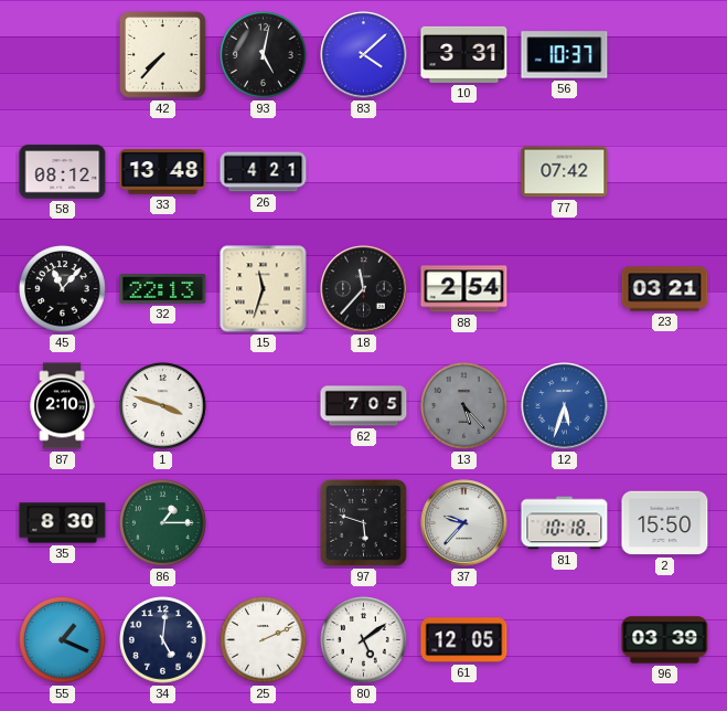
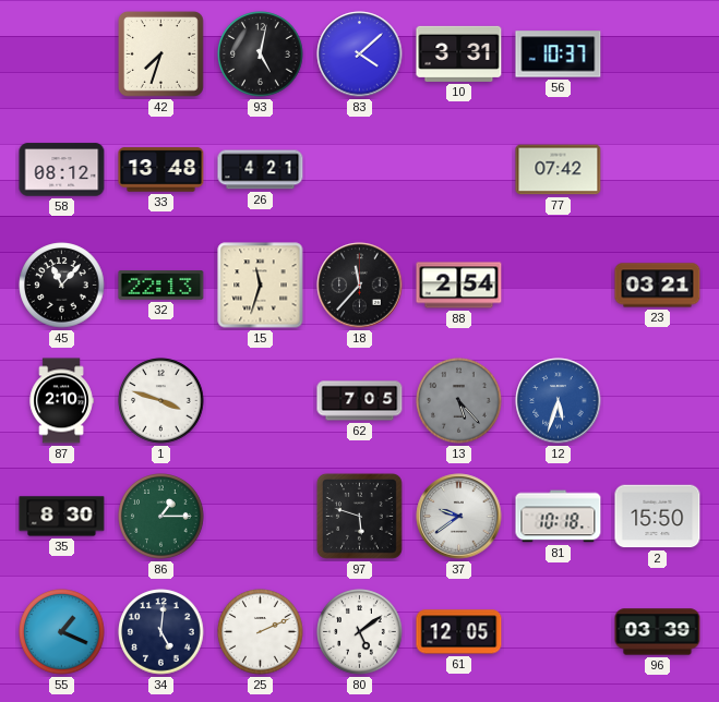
42: 7:37 -> 7:33
37: 9:37 -> 9:39
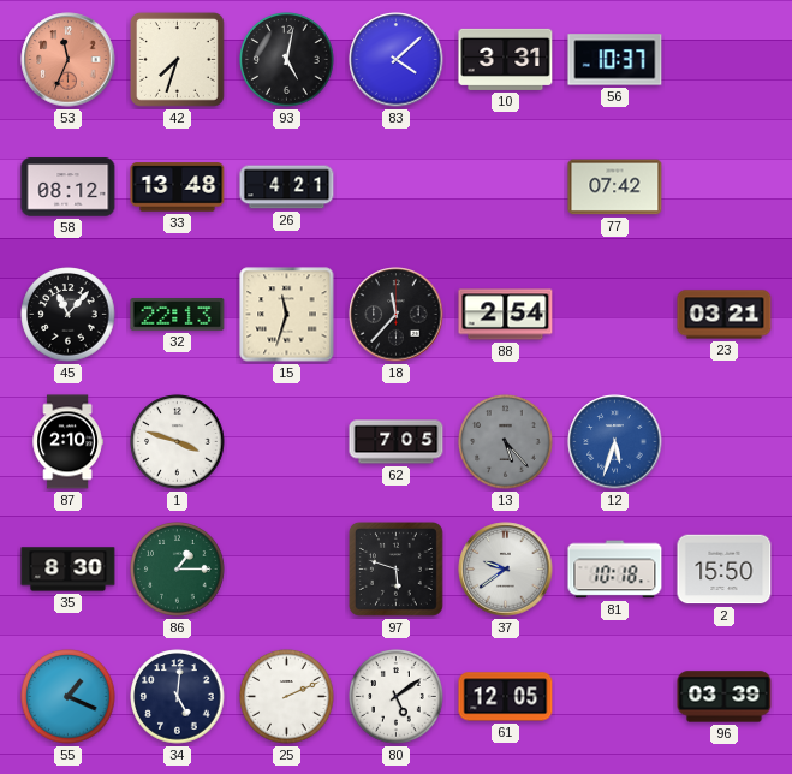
53: none -> 11:34
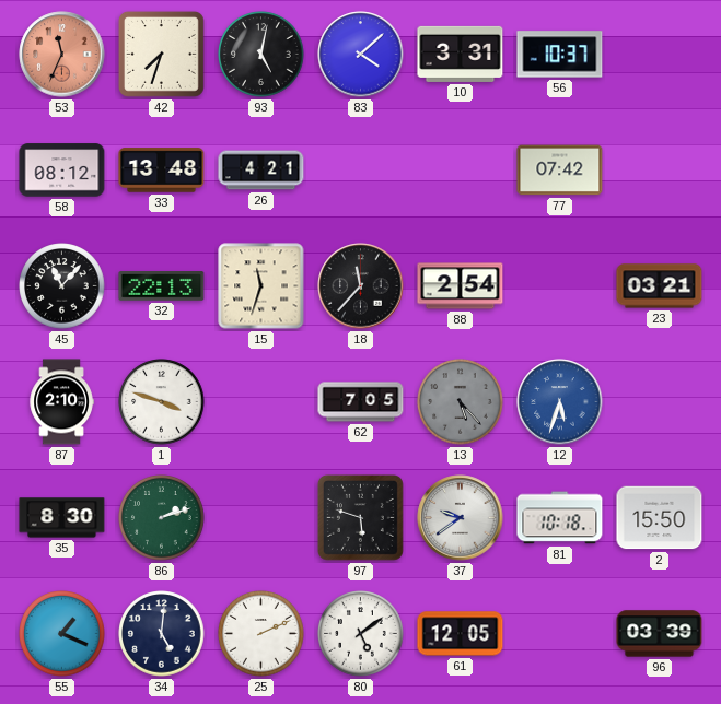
86: 1:15 -> 2:12
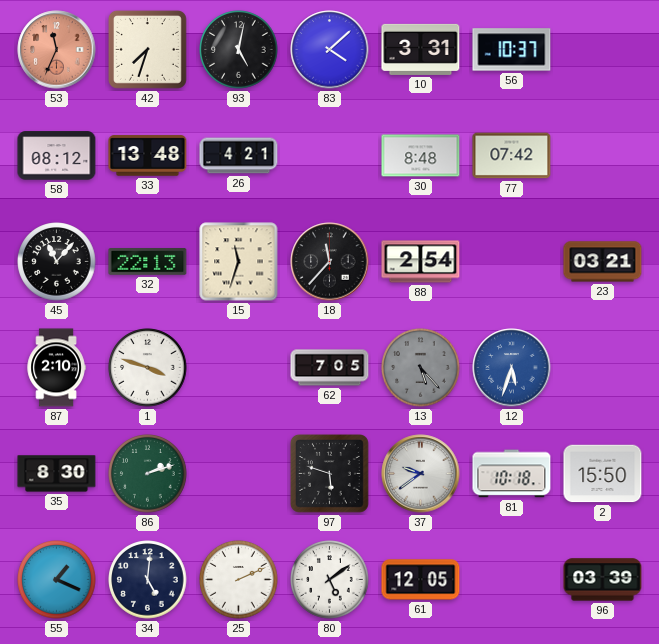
30: none -> 8:48
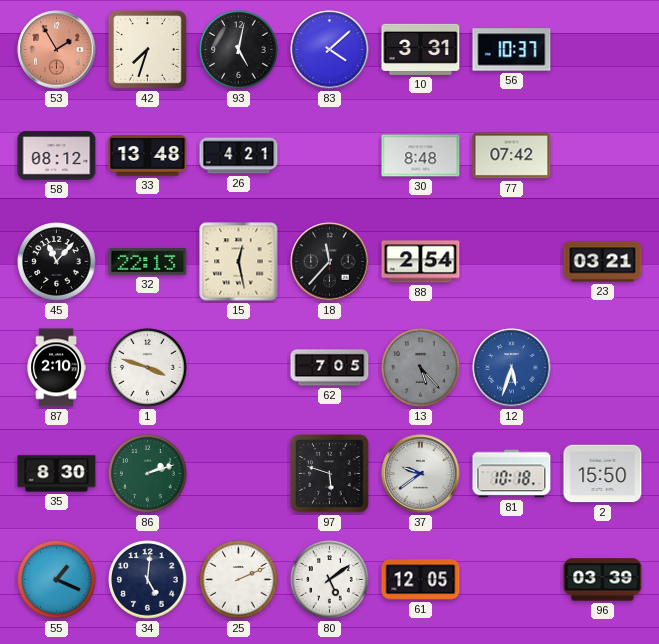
53: 11:34 -> 1:55
15: 11:33 -> 12:28
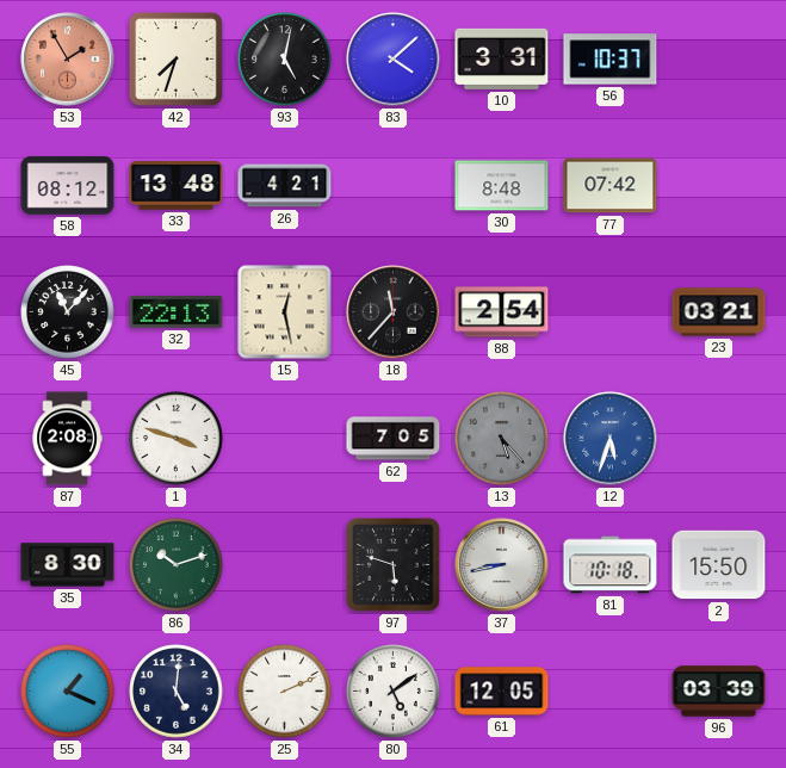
87: 2:10 -> 2:08
86: 2:12 -> 10:12
37: 9:39 -> 8:43
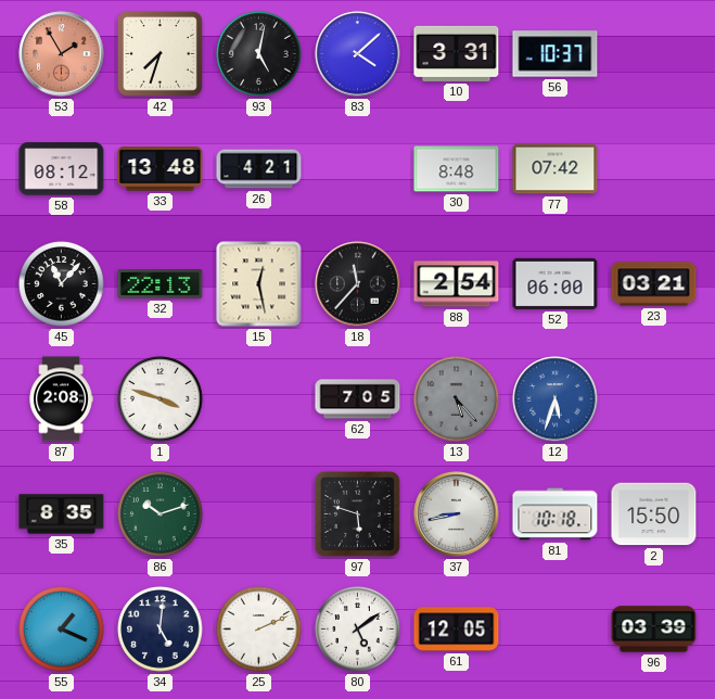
52: none -> 06:00
35: 8:30 -> 8:35
